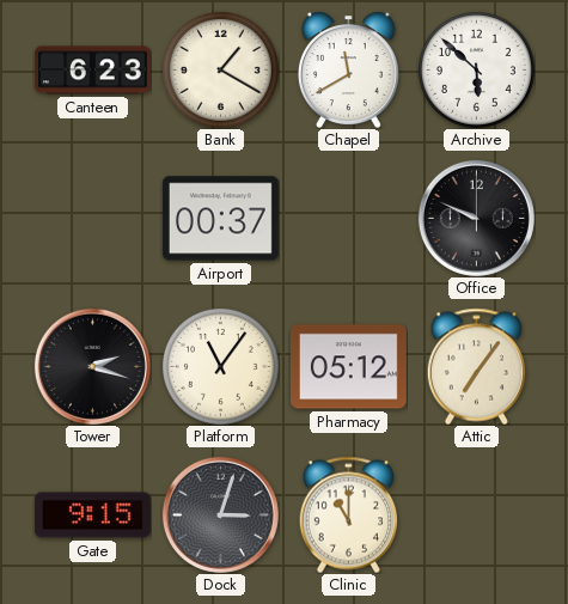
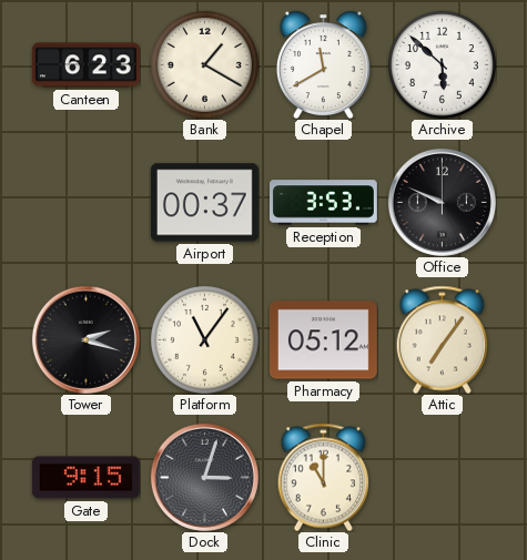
Reception: none -> 3:53
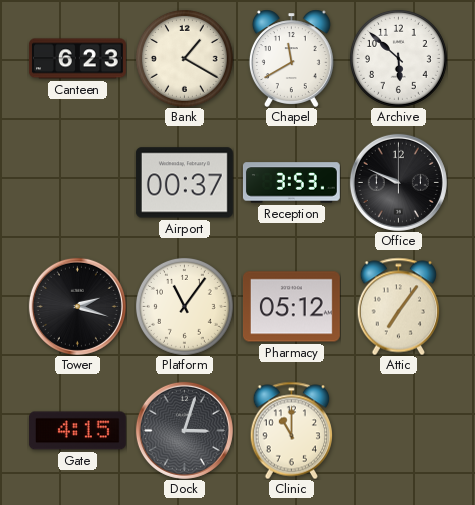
Gate: 9:15 -> 4:15
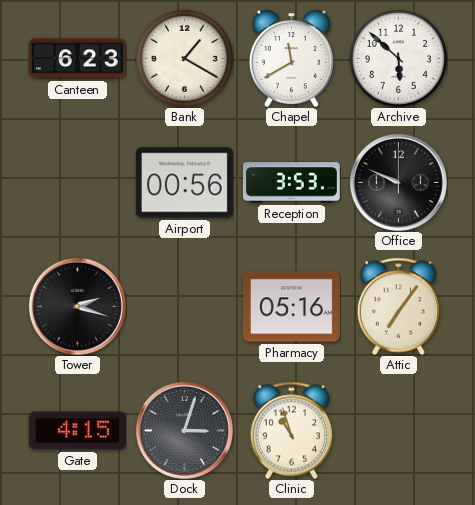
Airport: 00:37 -> 00:56
Platform: 11:06 -> none
Pharmacy: 05:12 -> 05:16
Clinic: 11:00 -> 10:57
